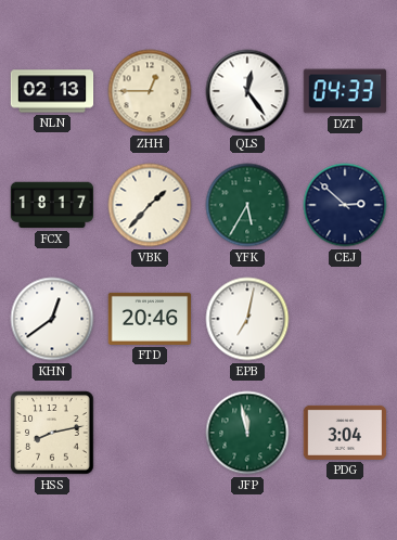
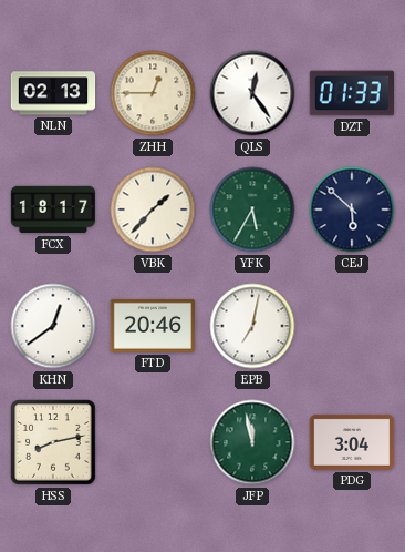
DZT: 04:33 -> 01:33
CEJ: 2:52 -> 5:52
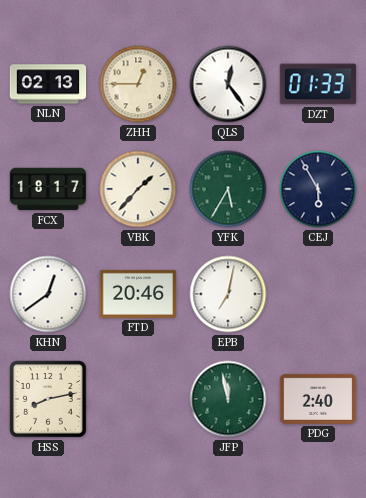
CEJ: 5:52 -> 5:55
PDG: 3:04 -> 2:40
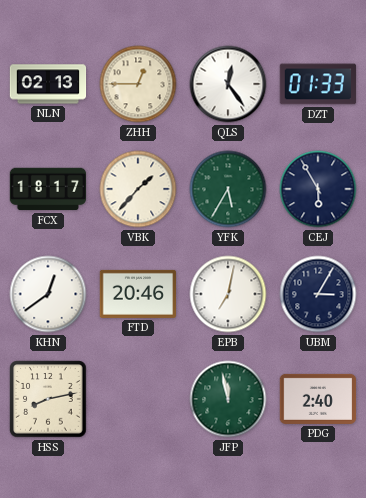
UBM: none -> 3:05
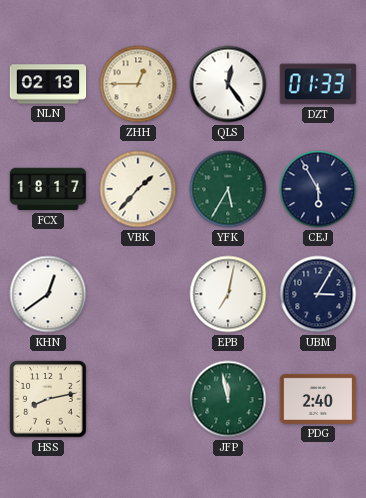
FTD: 20:46 -> none
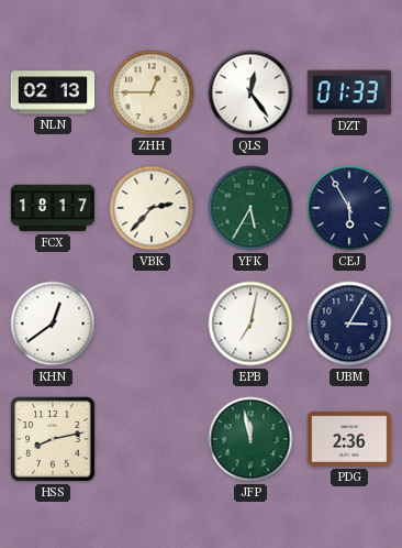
VBK: 1:37 -> 2:37
PDG: 2:40 -> 2:36
